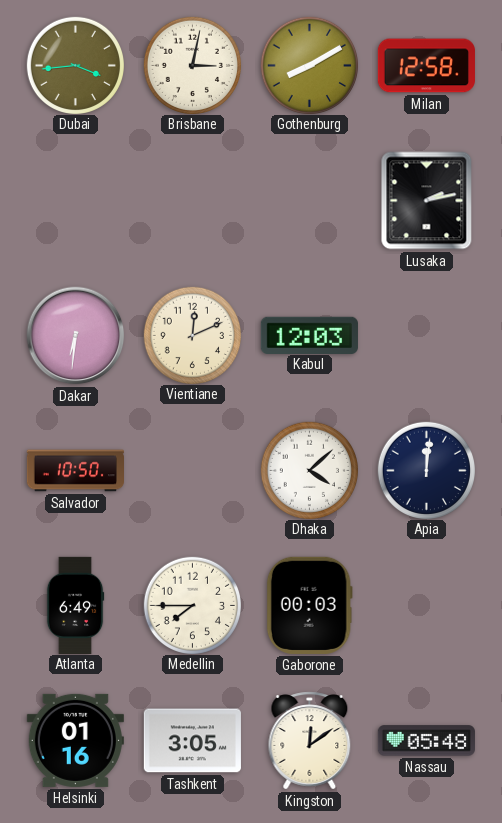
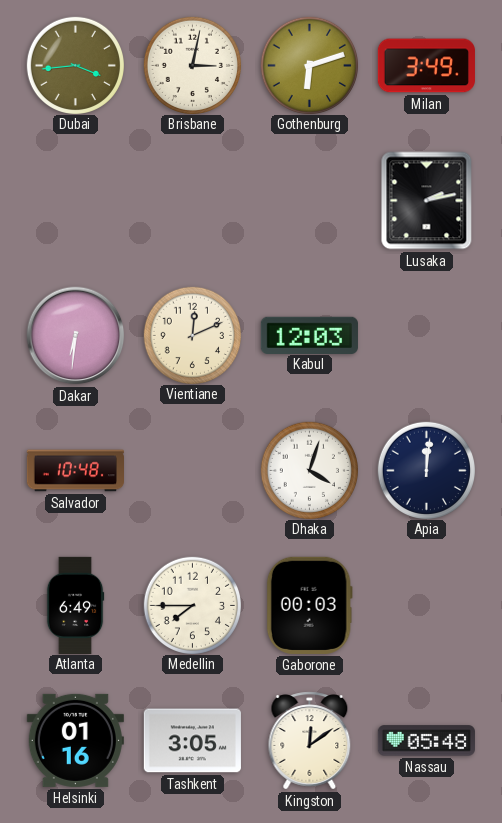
Gothenburg: 8:10 -> 6:12
Milan: 12:58 -> 3:49
Salvador: 10:50 -> 10:48
Dhaka: 4:08 -> 4:03
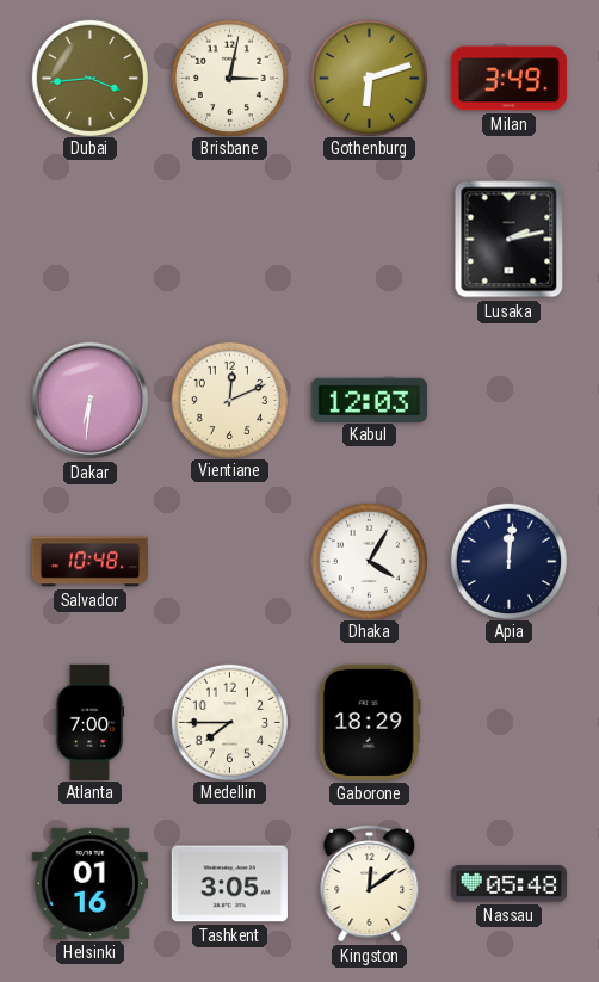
Dhaka: 4:03 -> 4:05
Atlanta: 6:49 -> 7:00
Gaborone: 00:03 -> 18:29
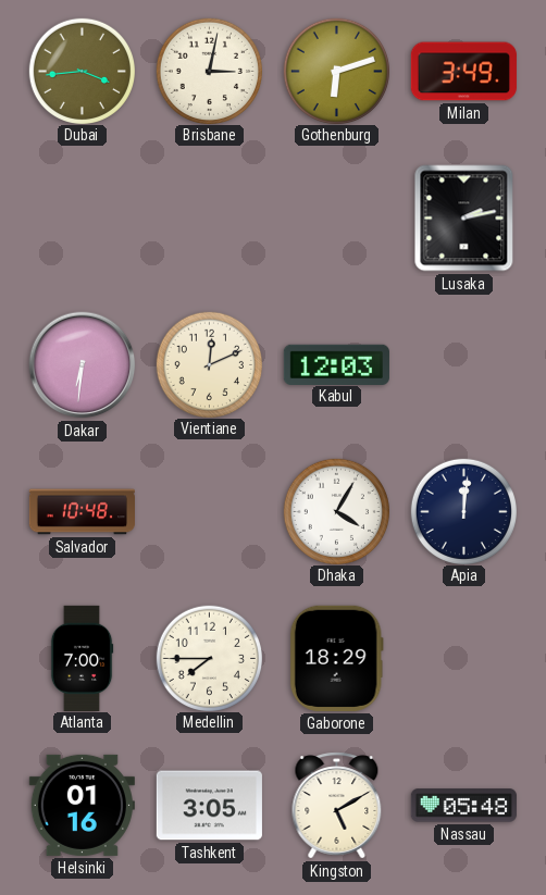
Kingston: 12:09 -> 5:10
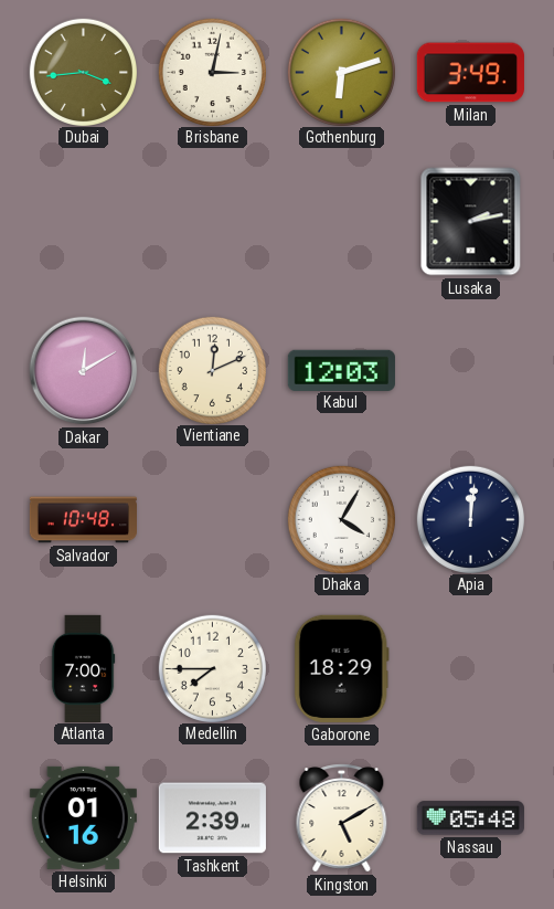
Dakar: 6:31 -> 12:10
Tashkent: 3:05 -> 2:39
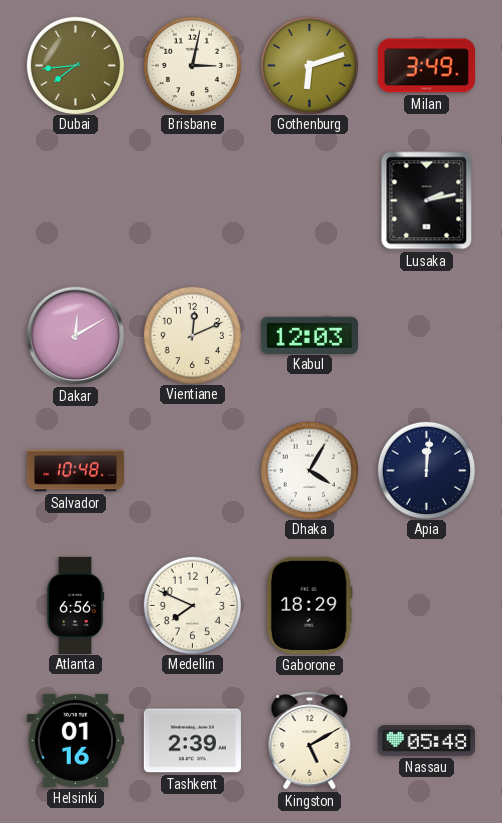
Dubai: 3:44 -> 7:44
Atlanta: 7:00 -> 6:56
Medellin: 7:45 -> 7:49
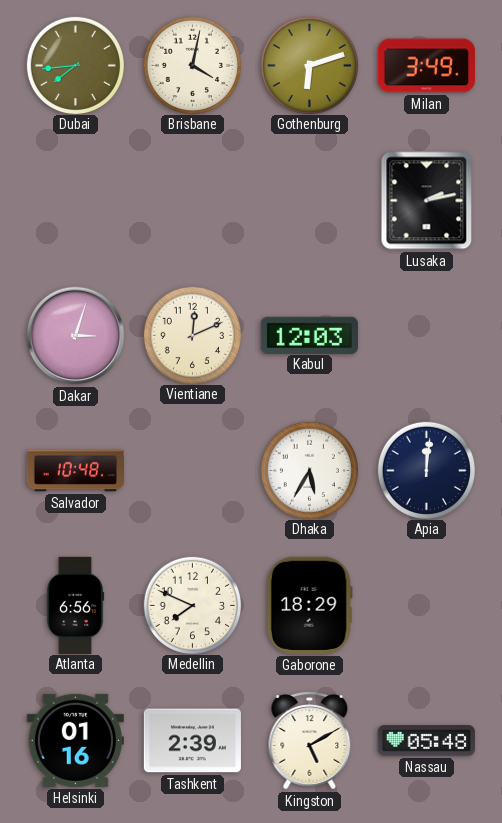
Brisbane: 3:02 -> 4:02
Dakar: 12:10 -> 3:03
Dhaka: 4:05 -> 5:35
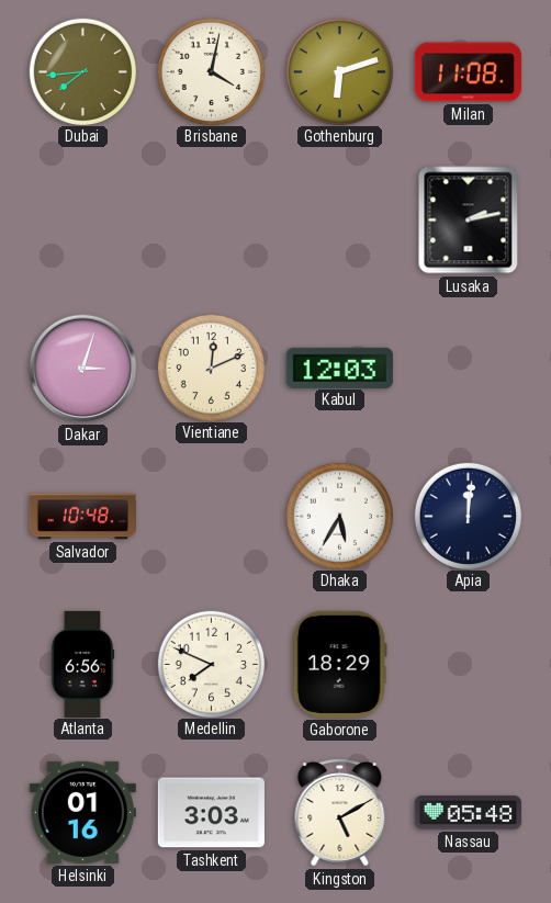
Milan: 3:49 -> 11:08
Tashkent: 2:39 -> 3:03
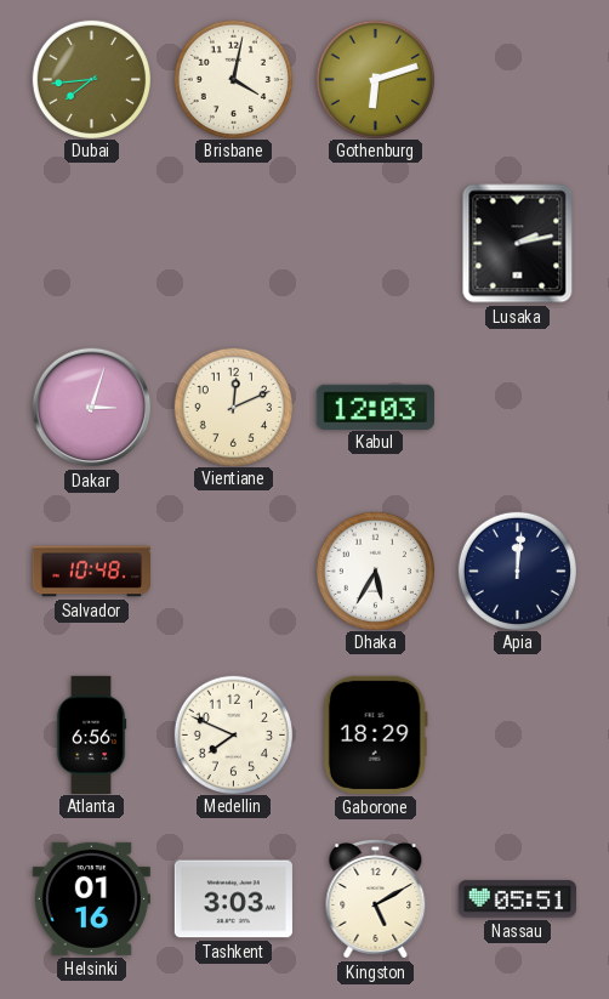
Milan: 11:08 -> none
Nassau: 05:48 -> 05:51
